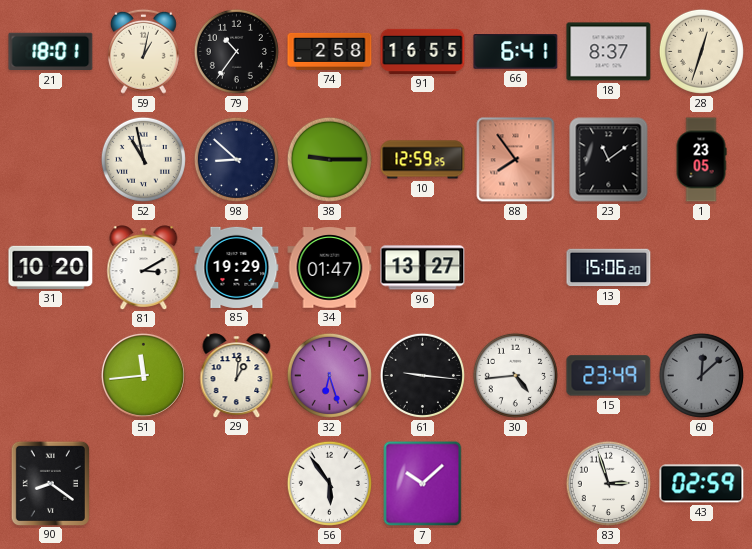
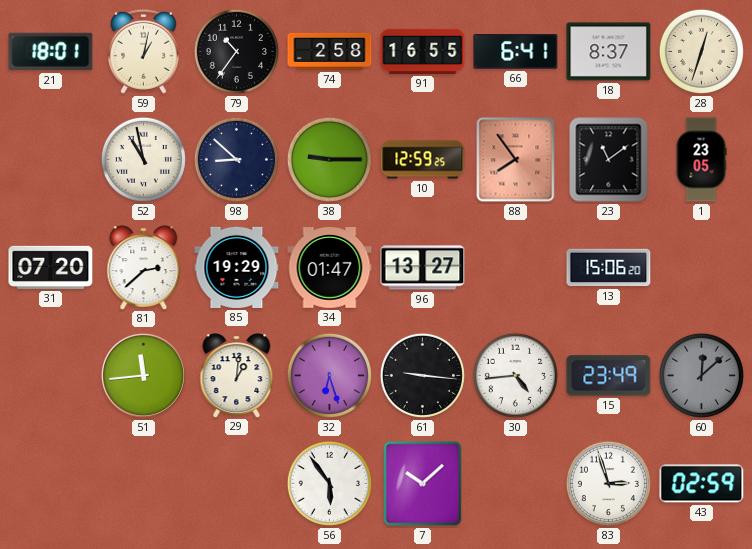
31: 10:20 -> 07:20
81: 3:10 -> 2:38
90: 8:21 -> none
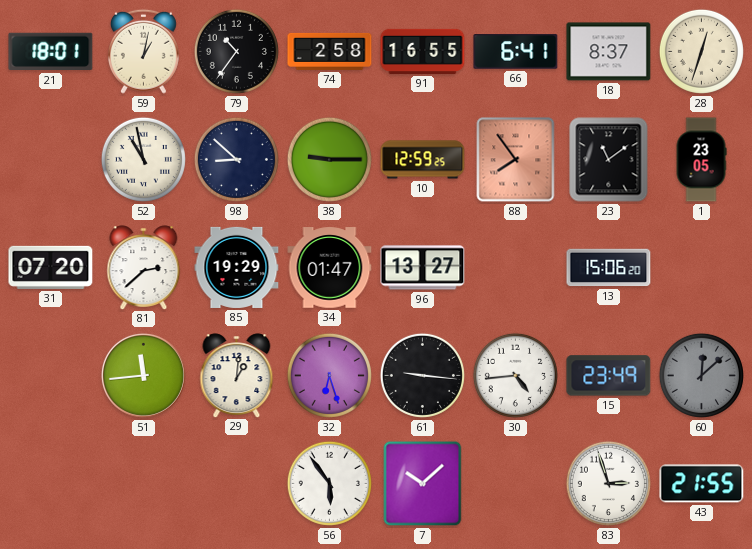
43: 02:59 -> 21:55
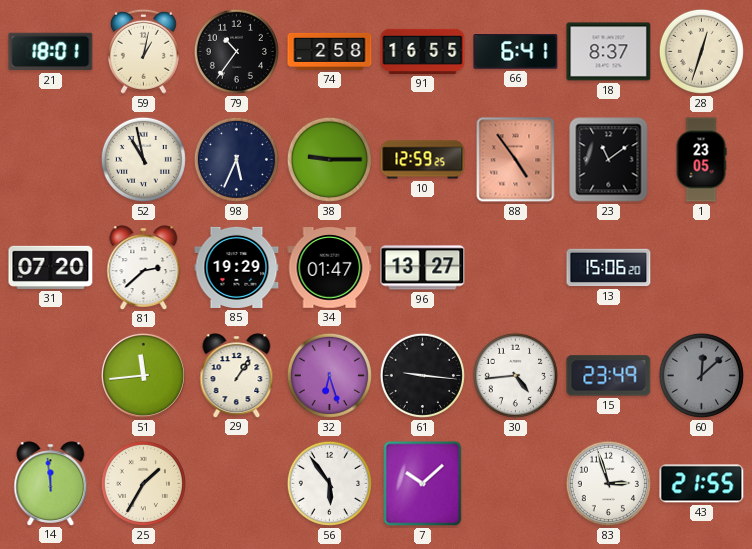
98: 8:52 -> 5:34
88: 7:54 -> 4:54
29: 1:01 -> 1:06
14: none -> 11:59
25: none -> 1:35
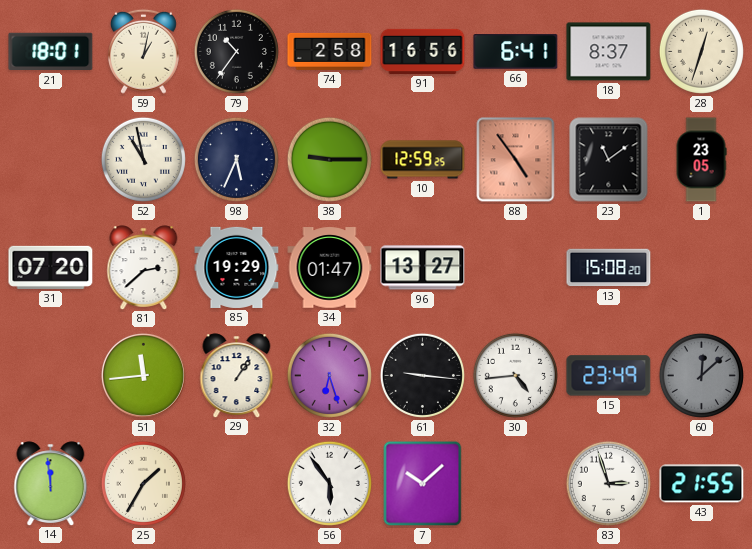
91: 16:55 -> 16:56
13: 15:06 -> 15:08
